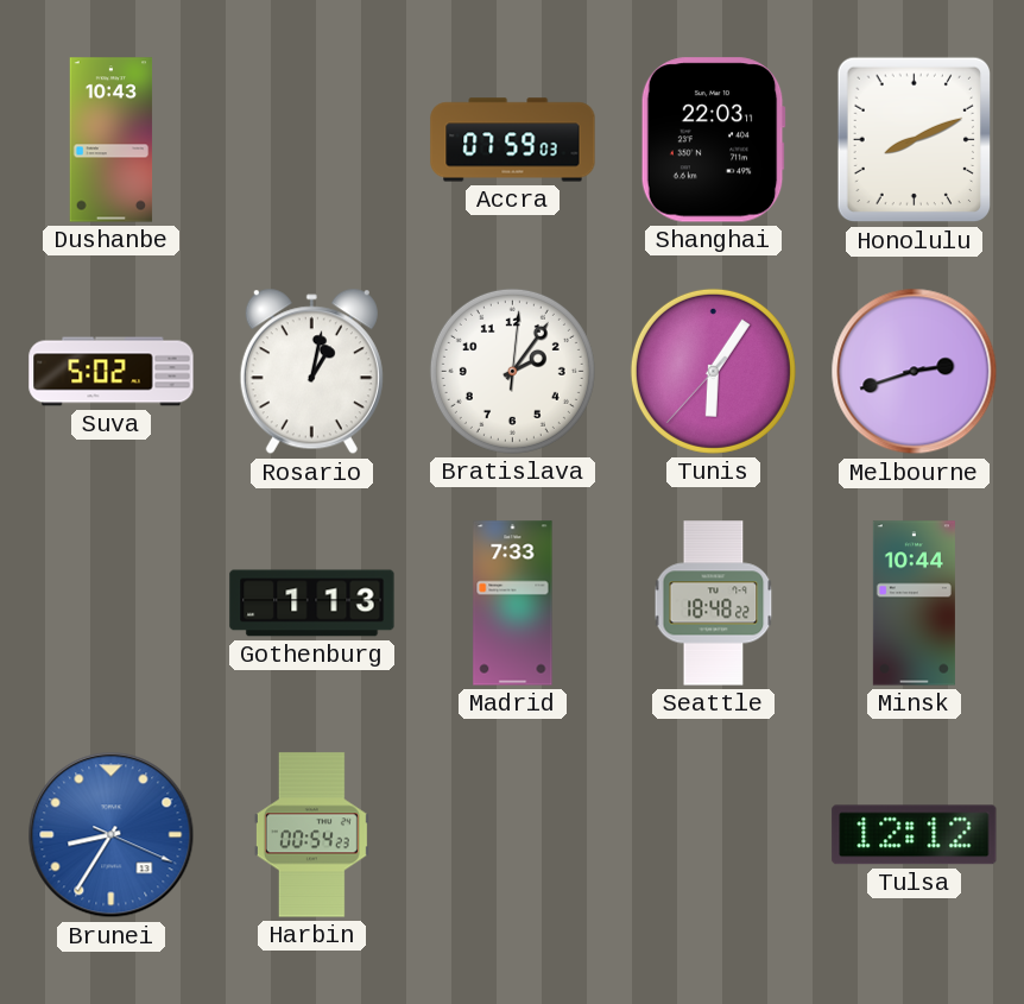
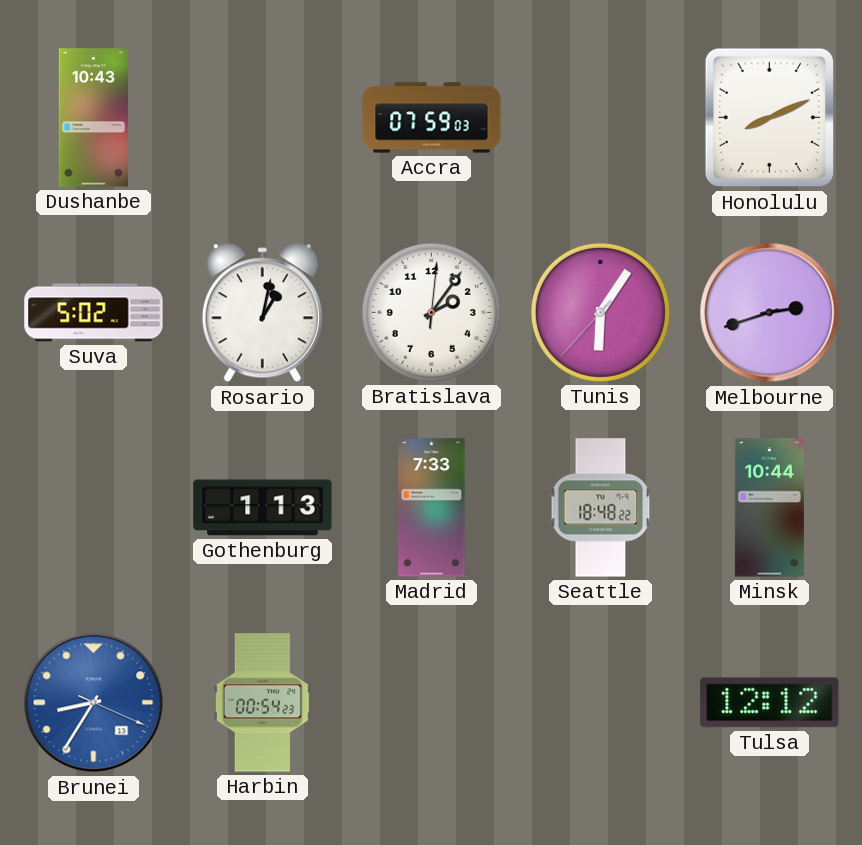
Shanghai: 22:03 -> none
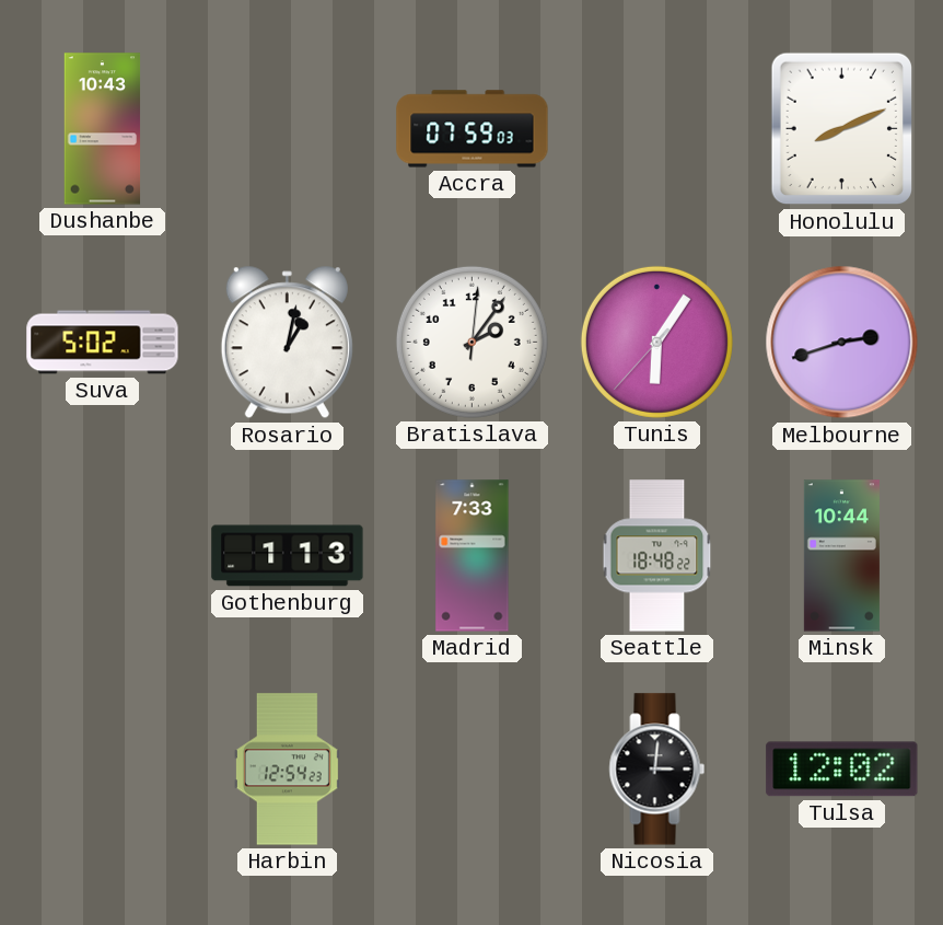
Brunei: 8:35 -> none
Harbin: 00:54 -> 12:54
Nicosia: none -> 3:01
Tulsa: 12:12 -> 12:02
